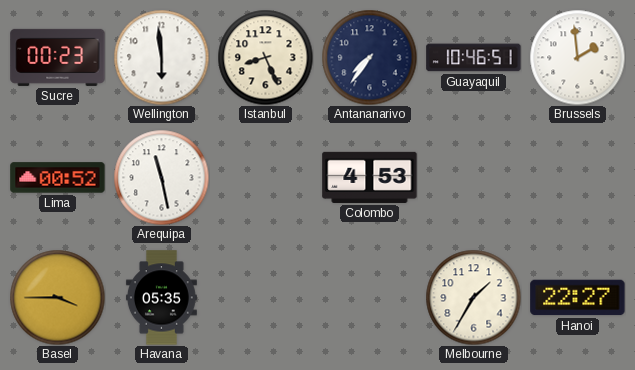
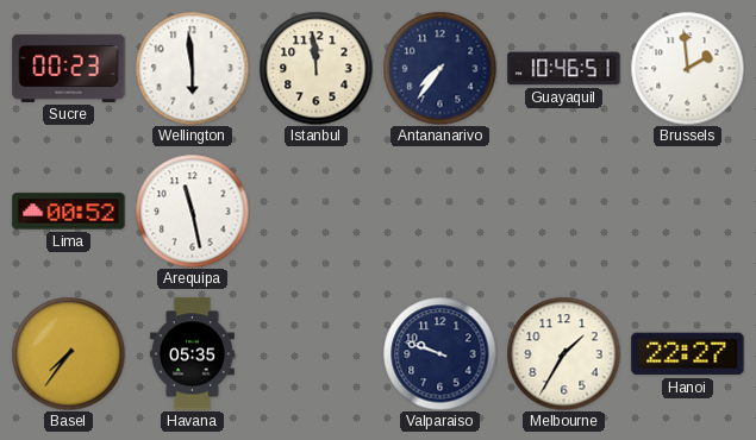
Istanbul: 8:26 -> 11:59
Colombo: 4:53 -> none
Basel: 3:45 -> 7:36
Valparaiso: none -> 9:48
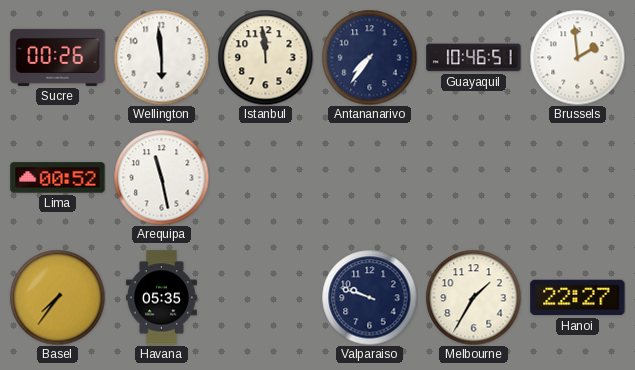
Sucre: 00:23 -> 00:26
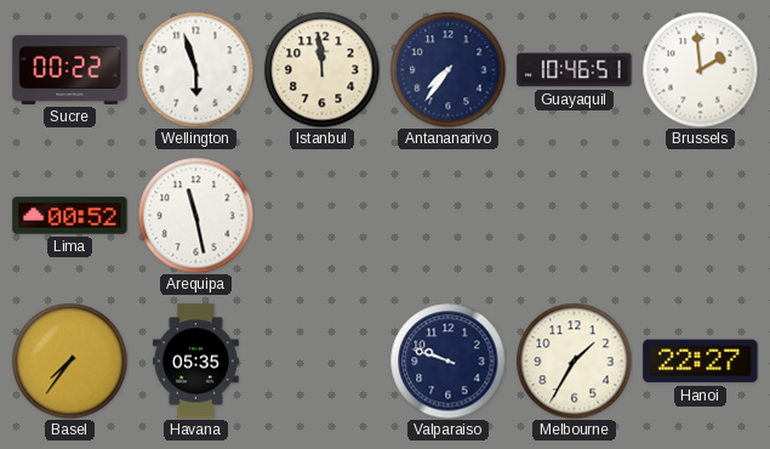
Sucre: 00:26 -> 00:22
Wellington: 5:59 -> 5:57
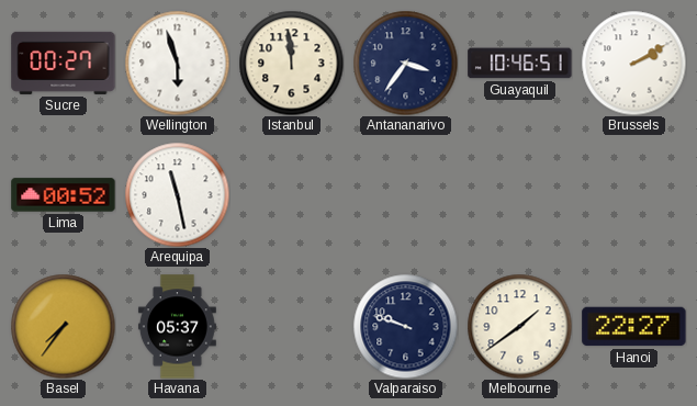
Sucre: 00:22 -> 00:27
Antananarivo: 7:36 -> 3:36
Brussels: 1:59 -> 2:10
Havana: 05:35 -> 05:37
Melbourne: 1:35 -> 1:39
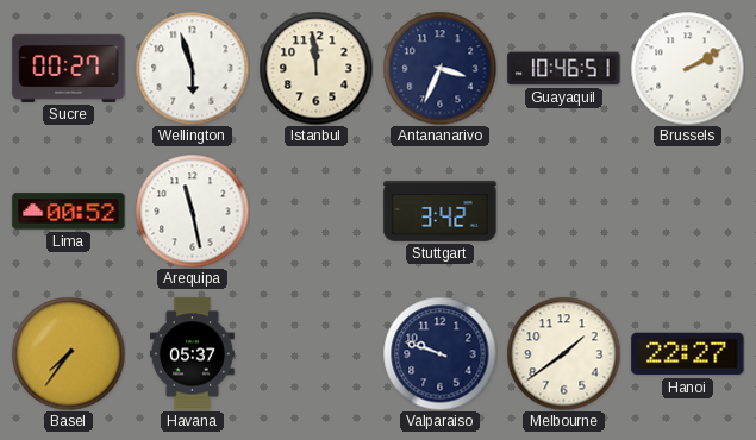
Antananarivo: 3:36 -> 3:34
Stuttgart: none -> 3:42
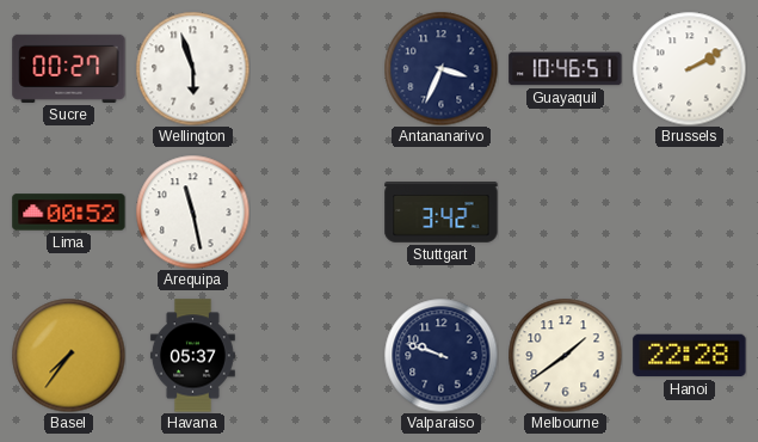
Istanbul: 11:59 -> none
Hanoi: 22:27 -> 22:28
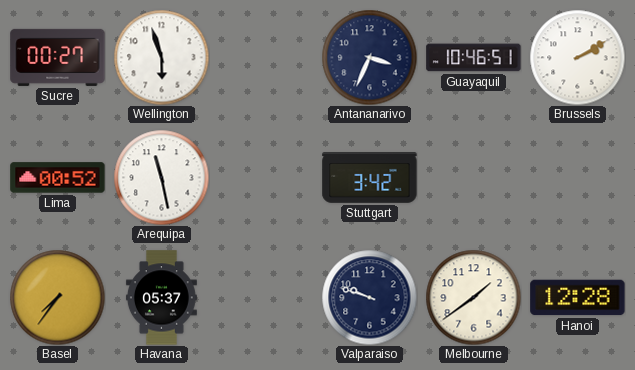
Hanoi: 22:28 -> 12:28
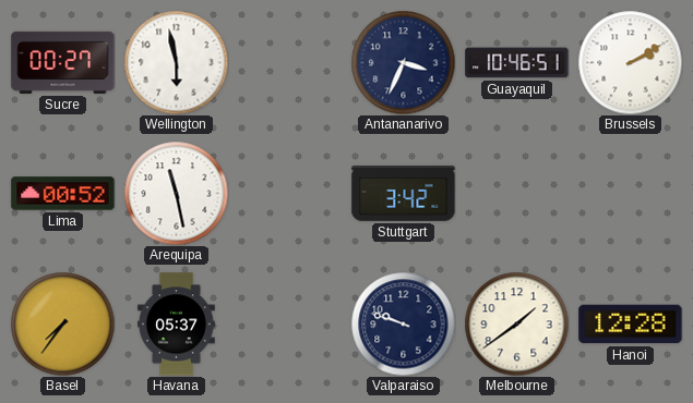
Wellington: 5:57 -> 5:58
